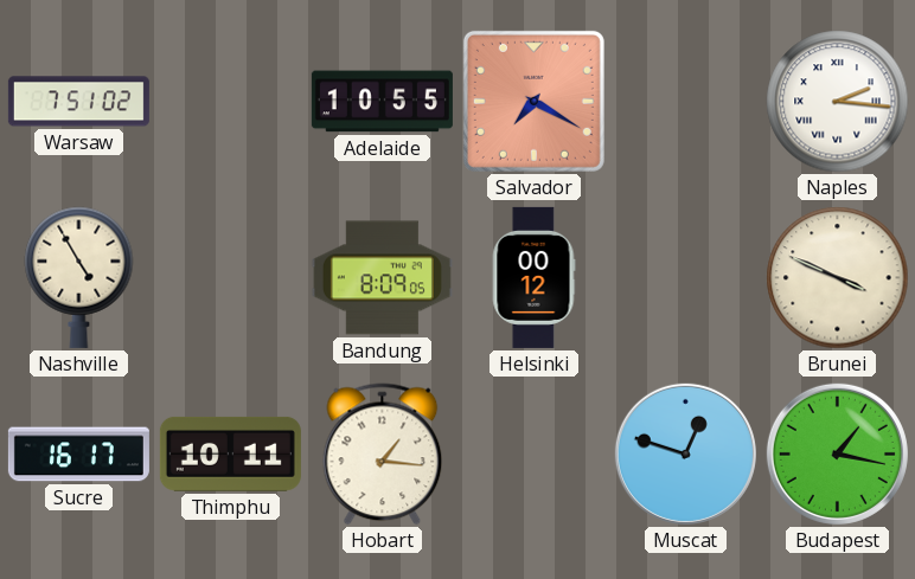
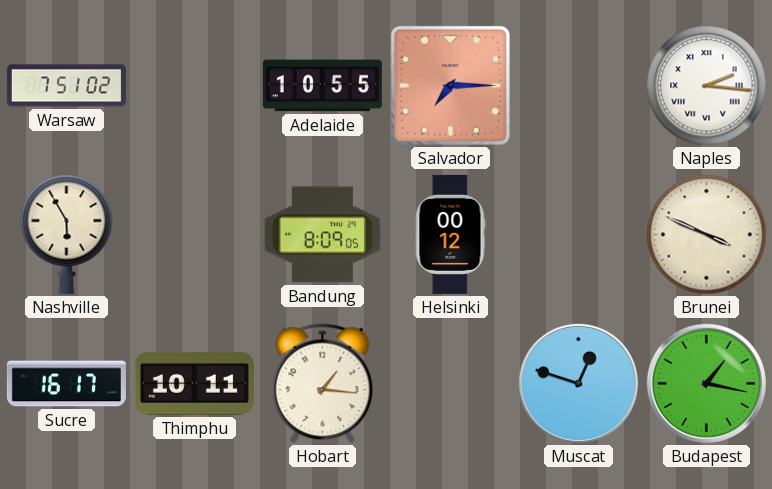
Salvador: 7:20 -> 7:15
Nashville: 4:55 -> 5:55
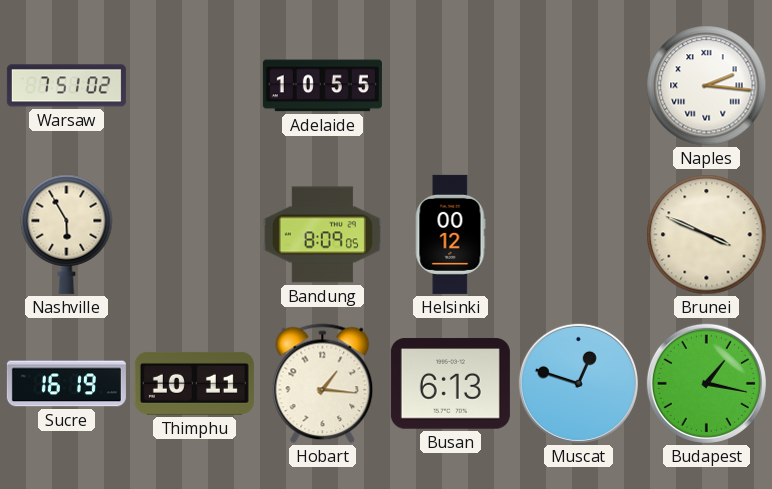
Salvador: 7:15 -> none
Sucre: 16:17 -> 16:19
Busan: none -> 6:13
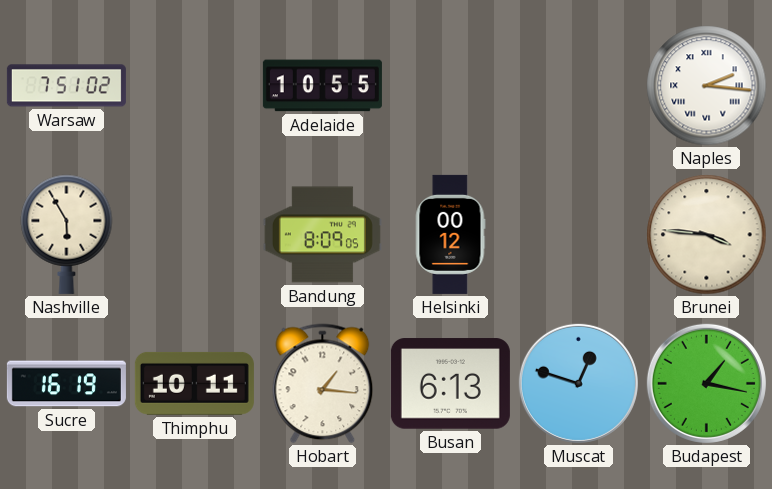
Brunei: 3:49 -> 3:46
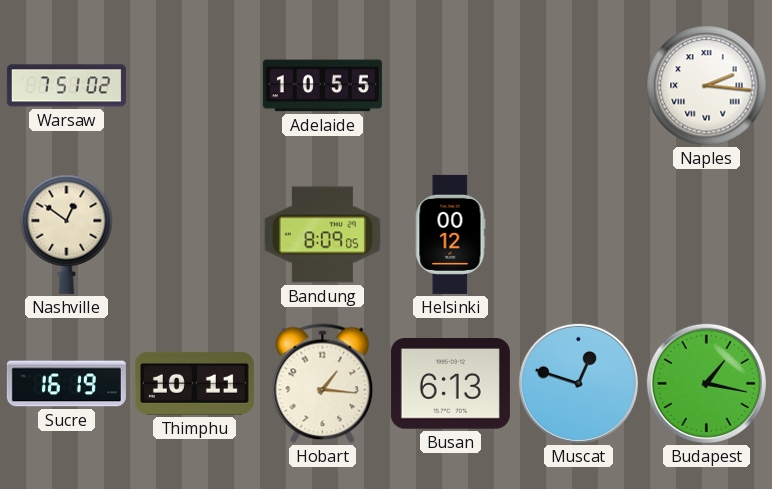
Nashville: 5:55 -> 12:51
Brunei: 3:46 -> none
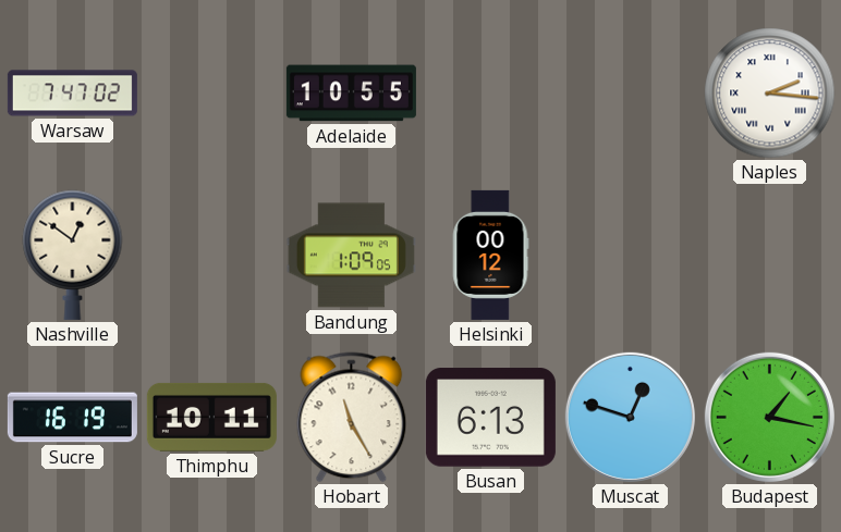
Warsaw: 7:51 -> 7:47
Bandung: 8:09 -> 1:09
Hobart: 1:16 -> 11:25
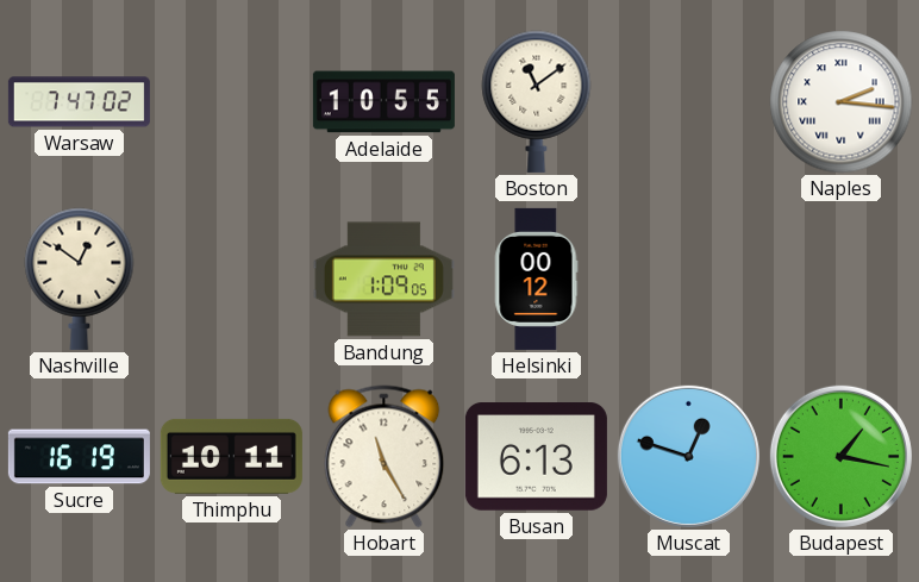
Boston: none -> 11:09
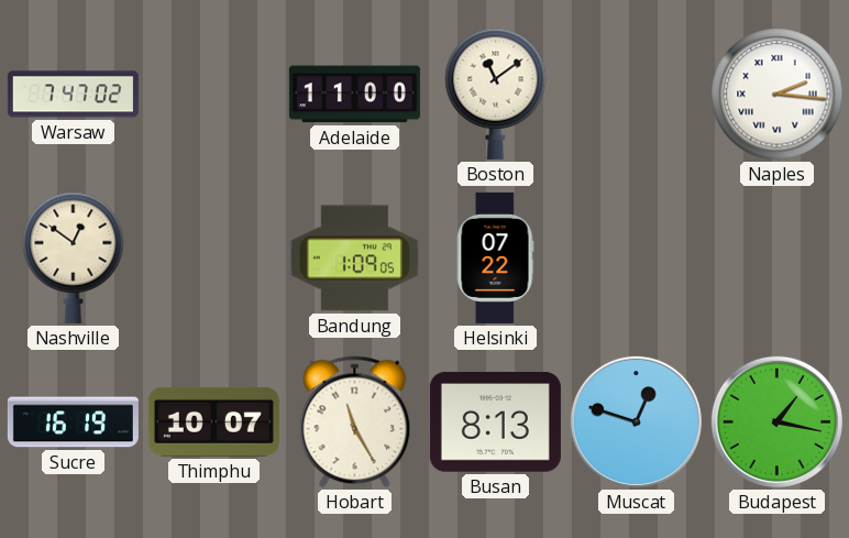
Adelaide: 10:55 -> 11:00
Helsinki: 00:12 -> 07:22
Thimphu: 10:11 -> 10:07
Busan: 6:13 -> 8:13
